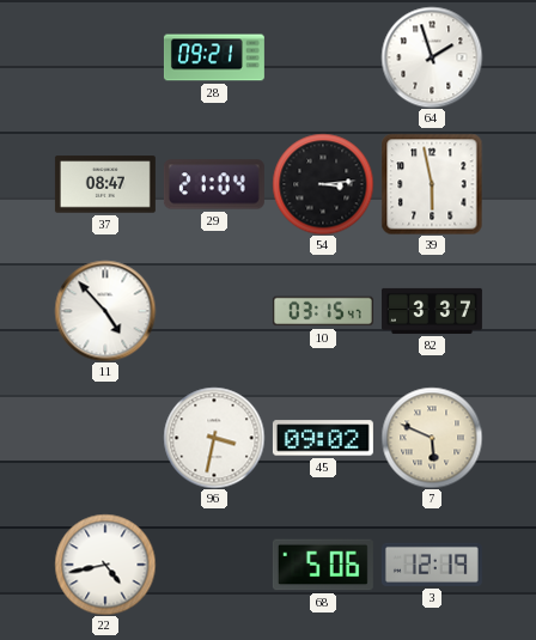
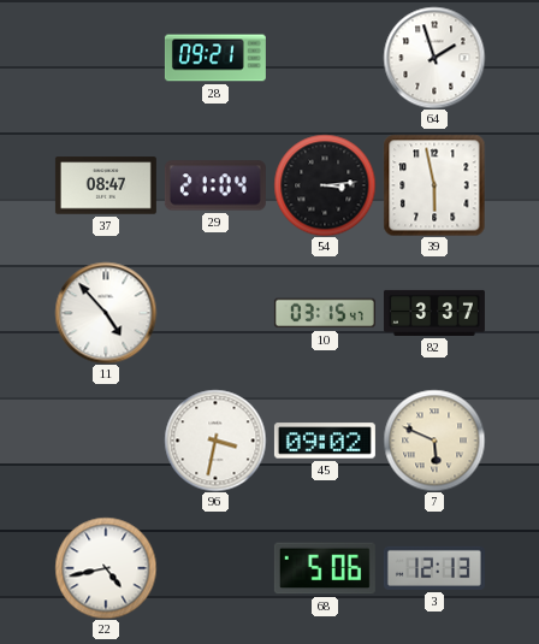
3: 12:19 -> 12:13
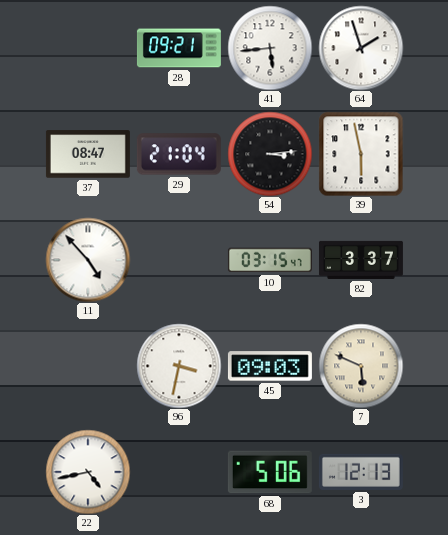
41: none -> 5:44
45: 09:02 -> 09:03
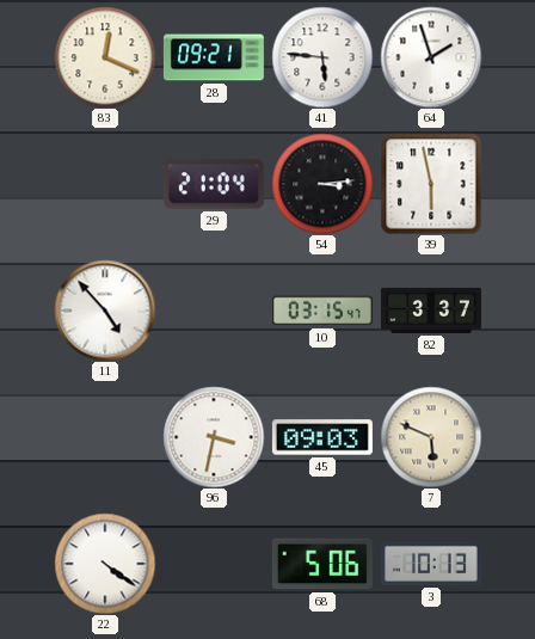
83: none -> 12:19
41: 5:44 -> 5:46
37: 08:47 -> none
22: 4:43 -> 4:21
3: 12:13 -> 10:13
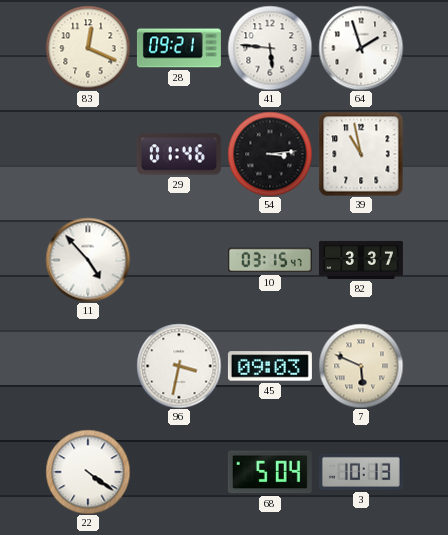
29: 21:04 -> 01:46
39: 5:58 -> 10:58
68: 5:06 -> 5:04
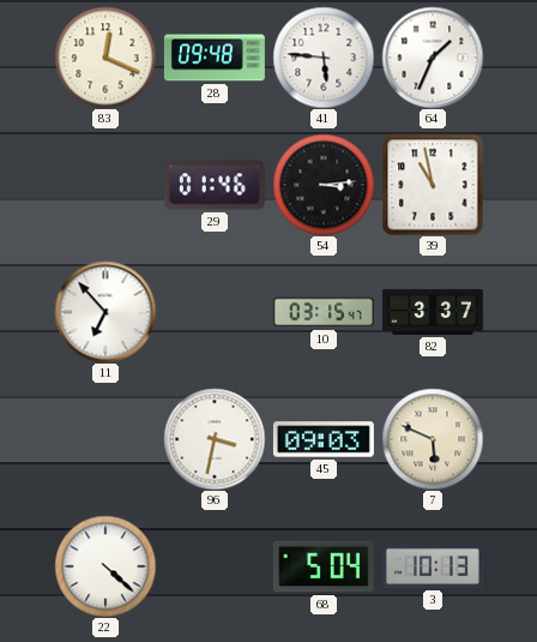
28: 09:21 -> 09:48
64: 1:57 -> 1:34
11: 4:53 -> 6:53
22: 4:21 -> 4:22
